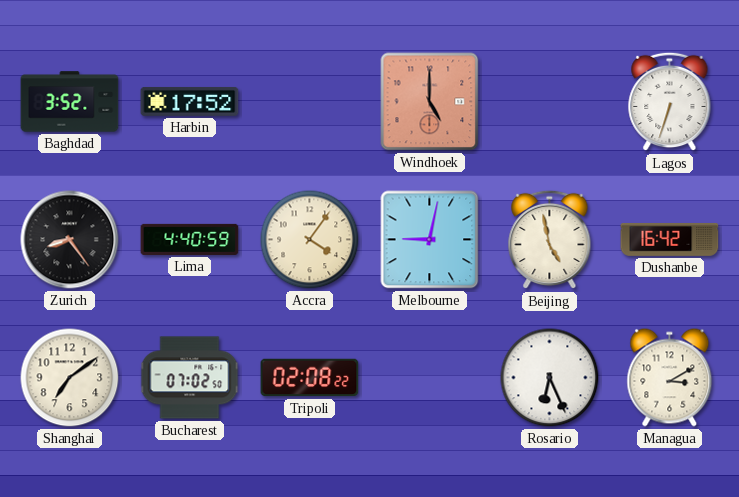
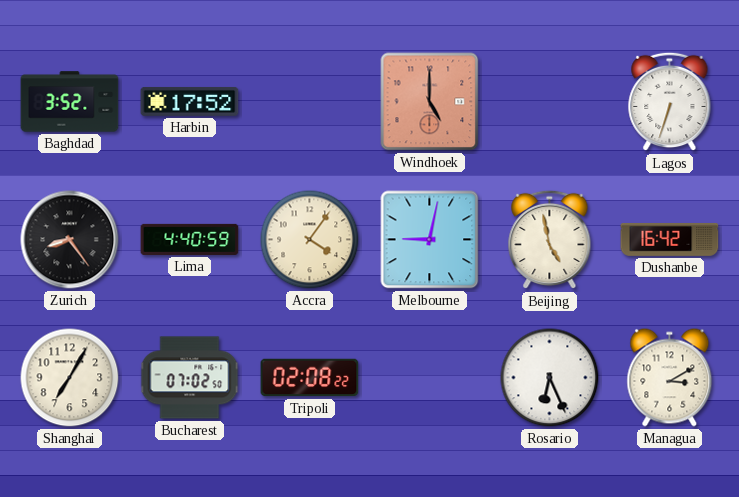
Shanghai: 7:09 -> 7:05
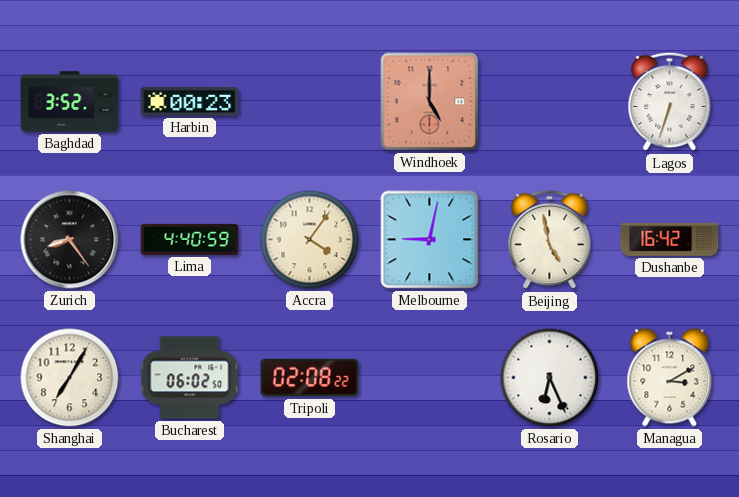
Harbin: 17:52 -> 00:23
Bucharest: 07:02 -> 06:02
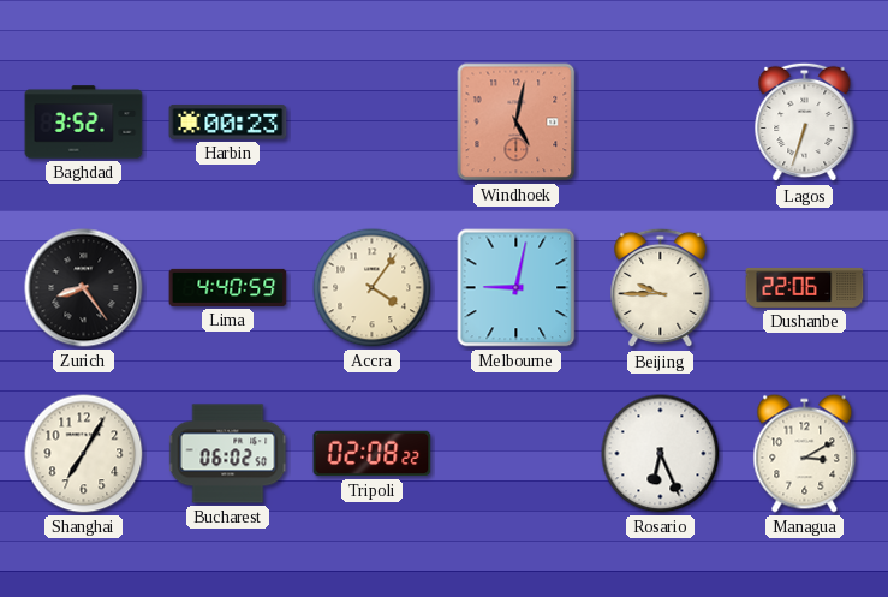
Windhoek: 5:00 -> 5:02
Beijing: 4:58 -> 9:45
Dushanbe: 16:42 -> 22:06
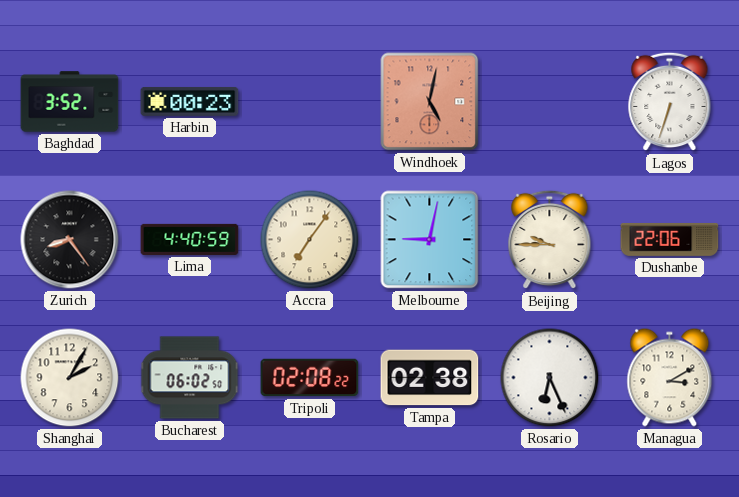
Accra: 4:06 -> 7:06
Shanghai: 7:05 -> 2:05
Tampa: none -> 02:38
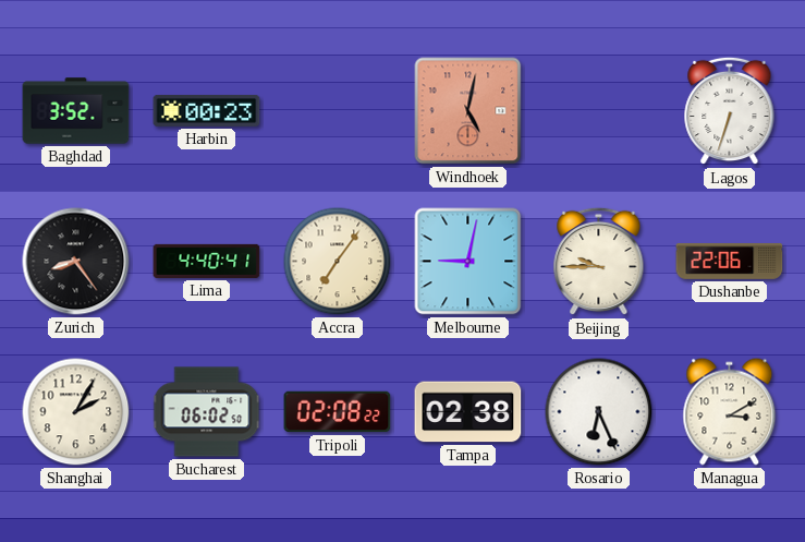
Lima: 4:40:59 -> 4:40:41
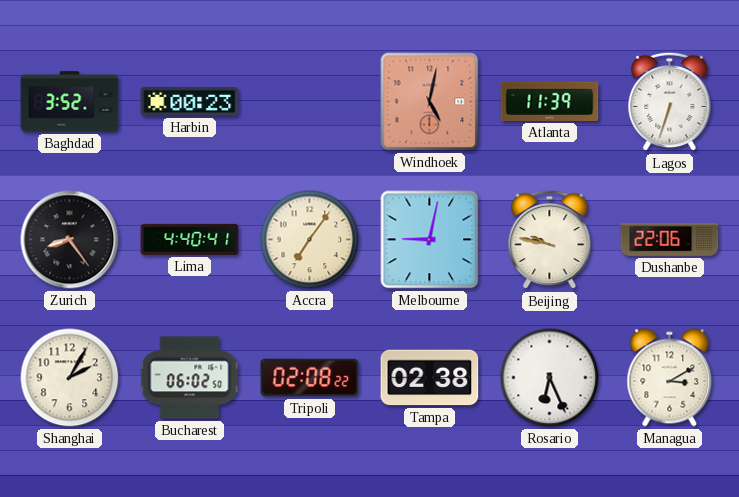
Atlanta: none -> 11:39
Beijing: 9:45 -> 9:47
